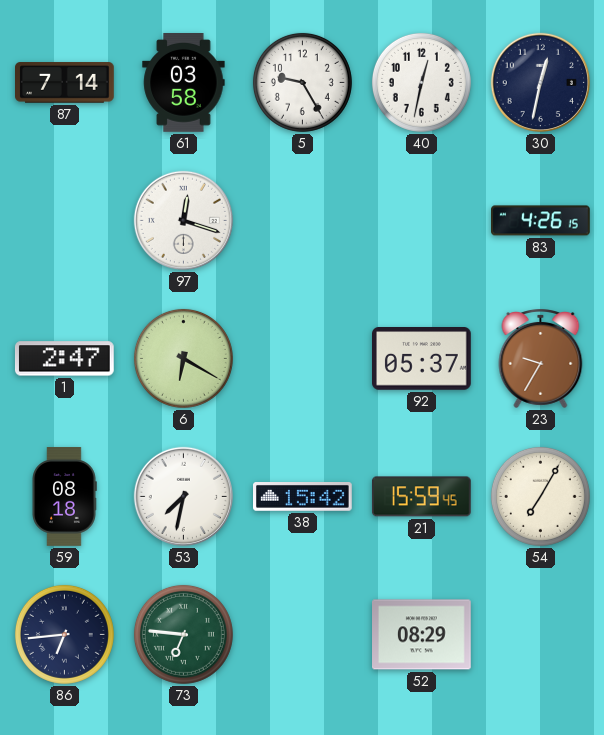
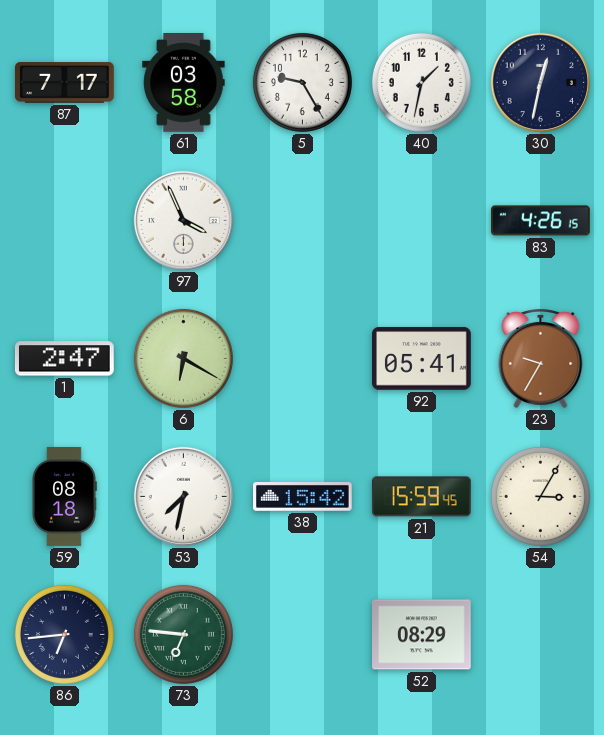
87: 7:14 -> 7:17
40: 12:32 -> 1:32
97: 12:18 -> 3:56
92: 05:37 -> 05:41
54: 7:05 -> 3:05
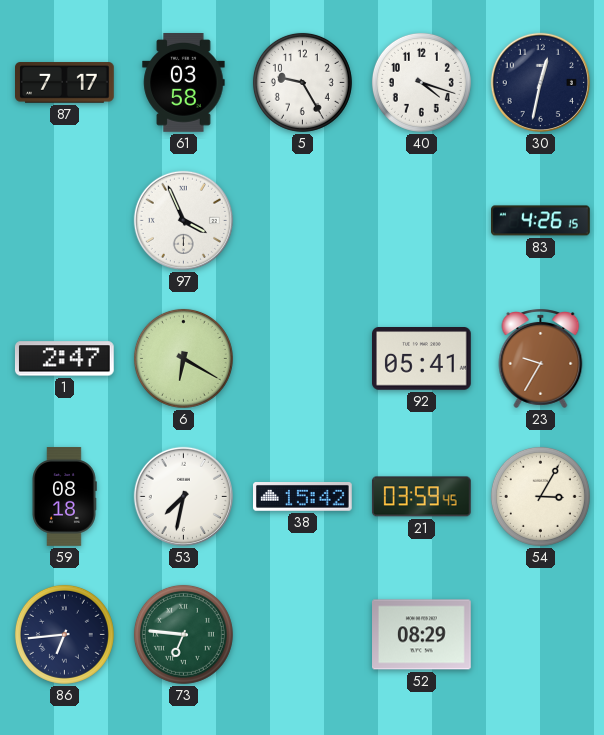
40: 1:32 -> 4:18
21: 15:59 -> 03:59
